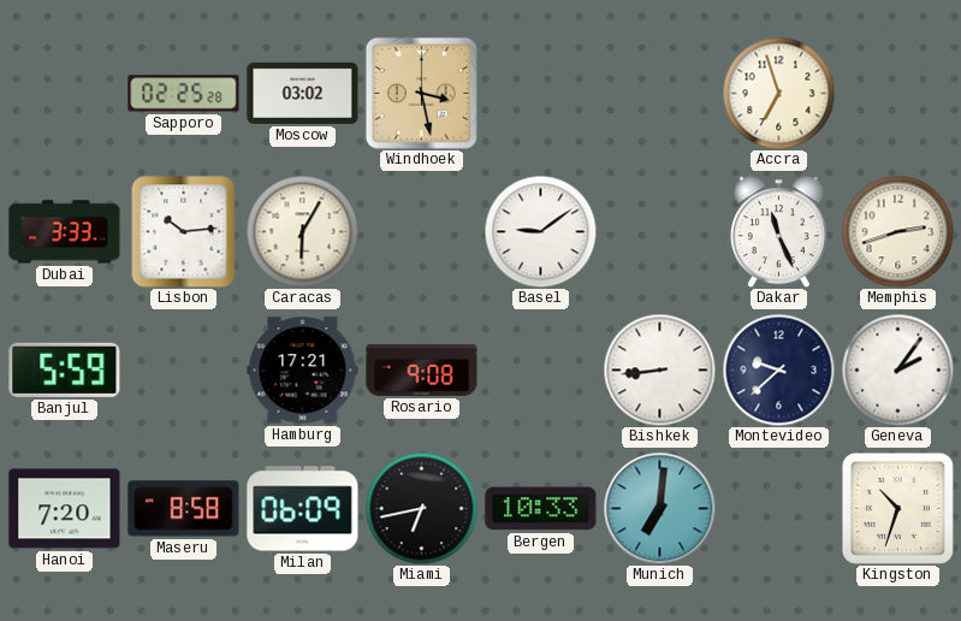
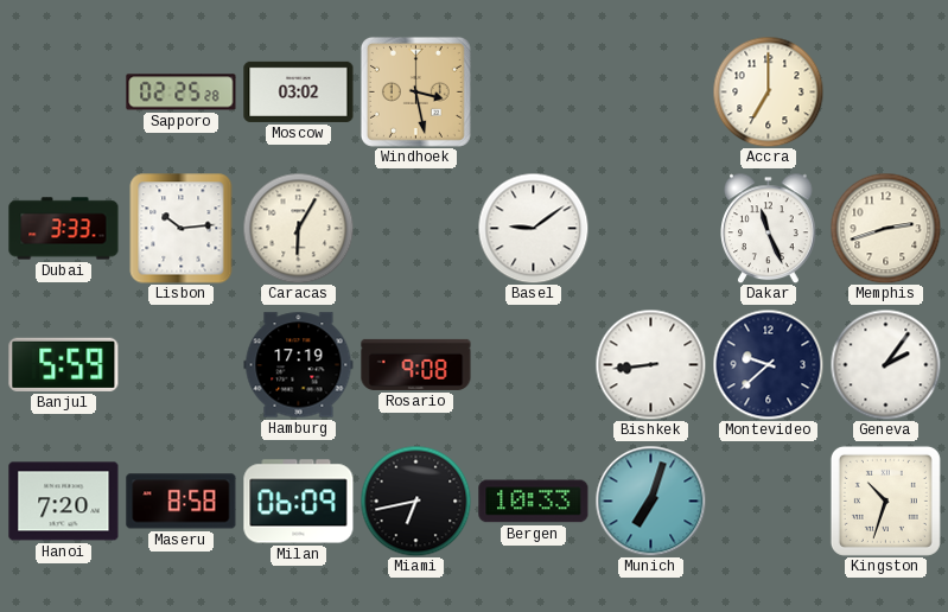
Accra: 6:57 -> 7:00
Hamburg: 17:21 -> 17:19
Munich: 7:01 -> 7:03
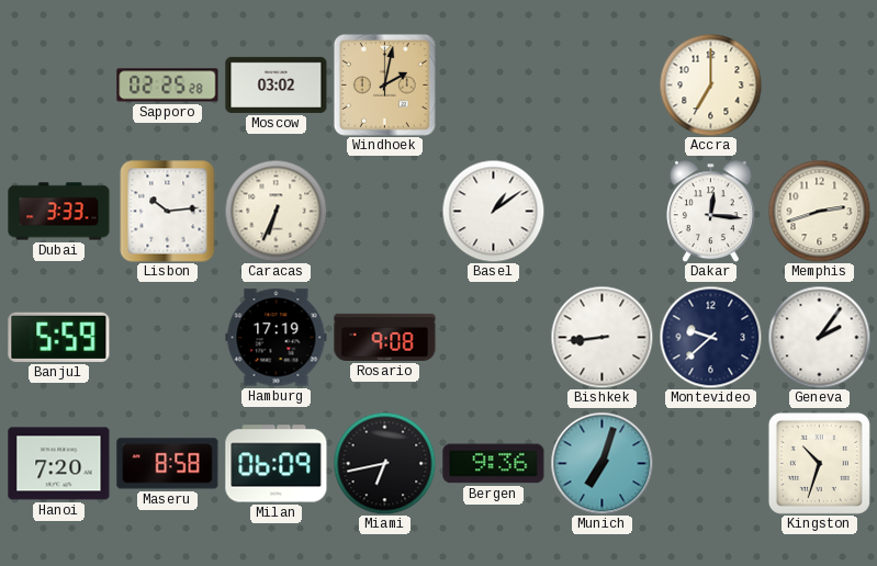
Windhoek: 3:28 -> 2:02
Caracas: 6:05 -> 6:34
Basel: 9:09 -> 1:09
Dakar: 11:26 -> 12:16
Bergen: 10:33 -> 9:36
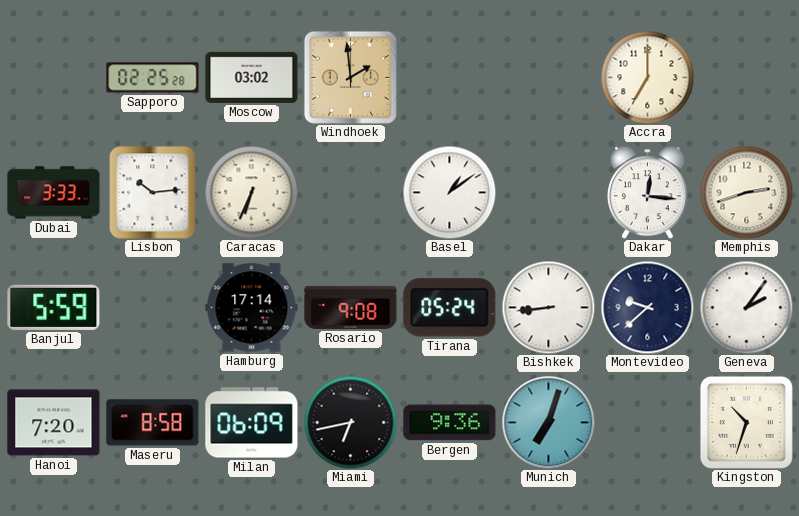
Windhoek: 2:02 -> 1:59
Hamburg: 17:19 -> 17:14
Tirana: none -> 05:24
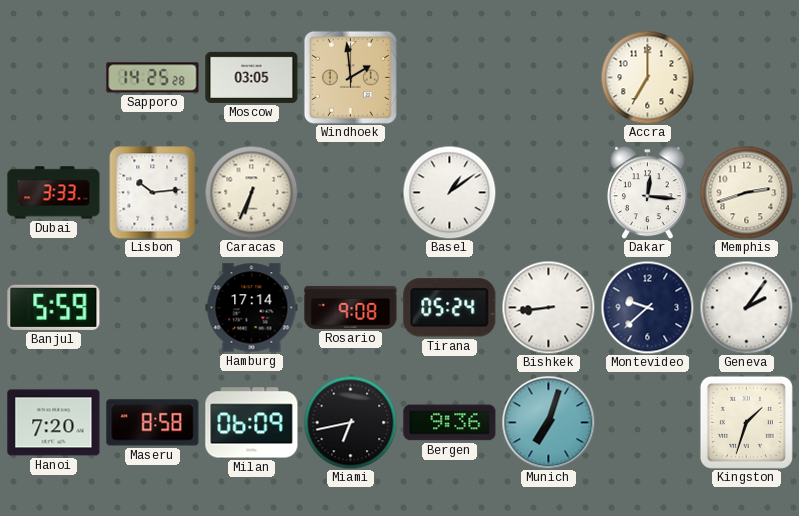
Sapporo: 02:25 -> 14:25
Moscow: 03:02 -> 03:05
Kingston: 10:33 -> 1:33
